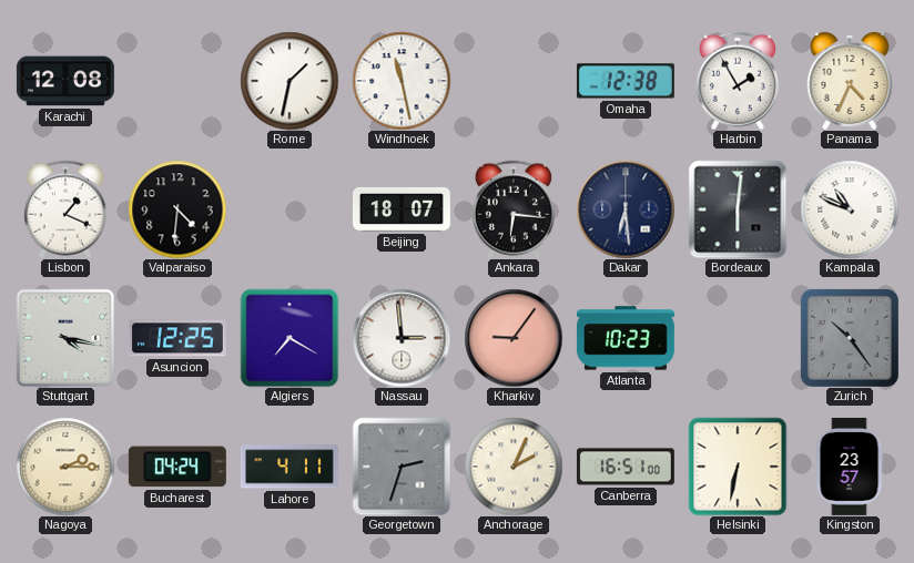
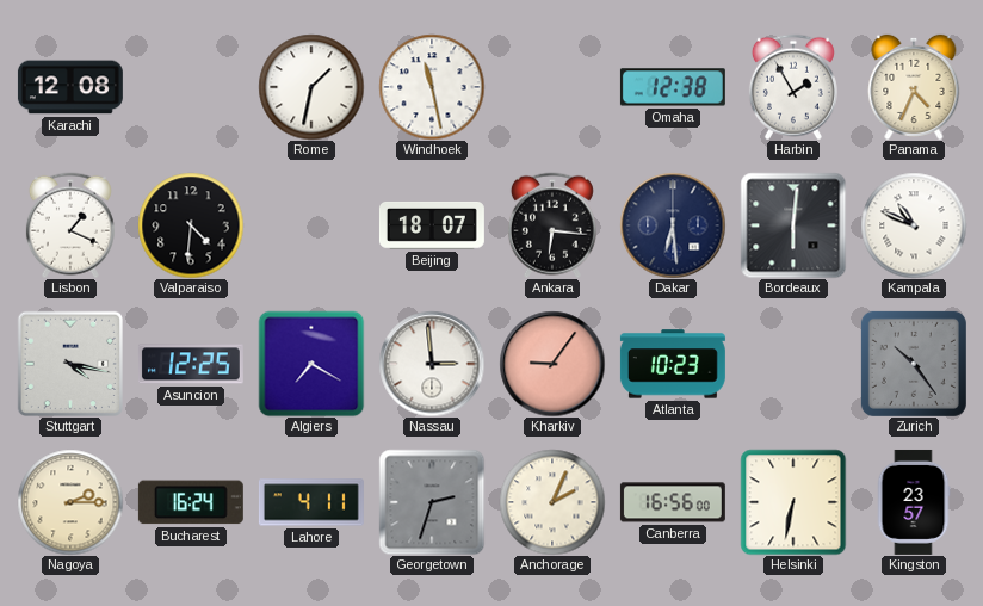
Bucharest: 04:24 -> 16:24
Canberra: 16:51 -> 16:56
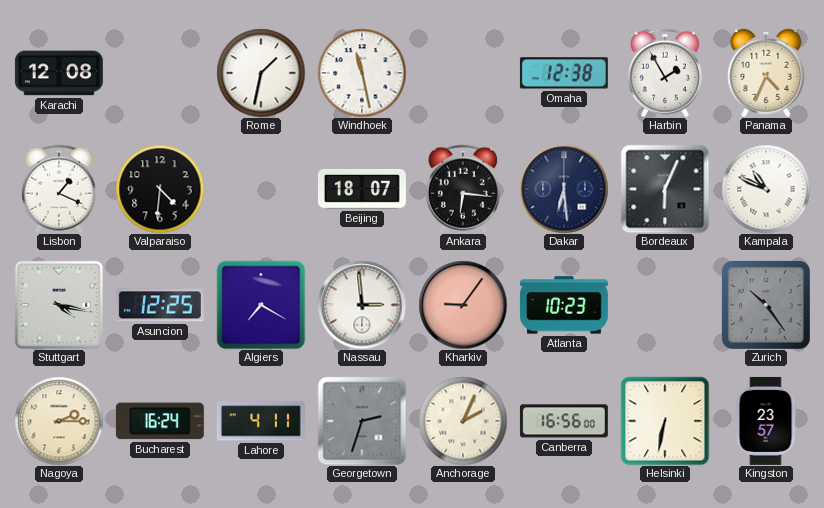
Bordeaux: 6:01 -> 6:04
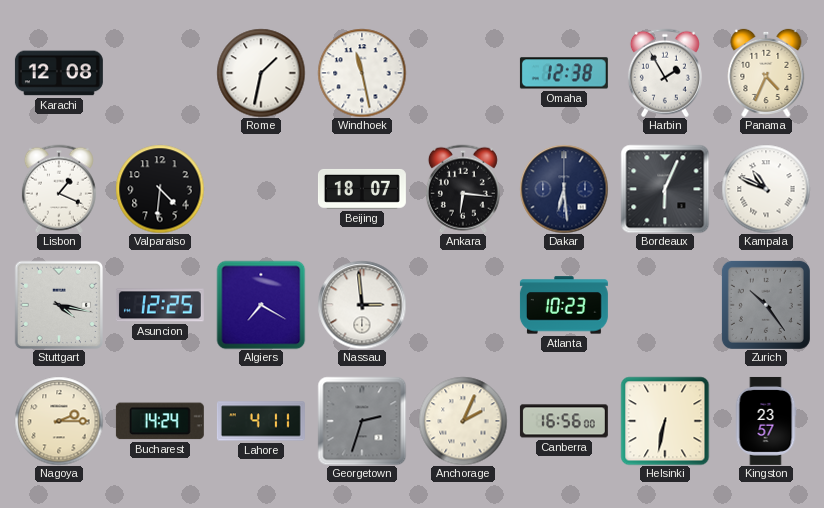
Kharkiv: 9:06 -> none
Bucharest: 16:24 -> 14:24
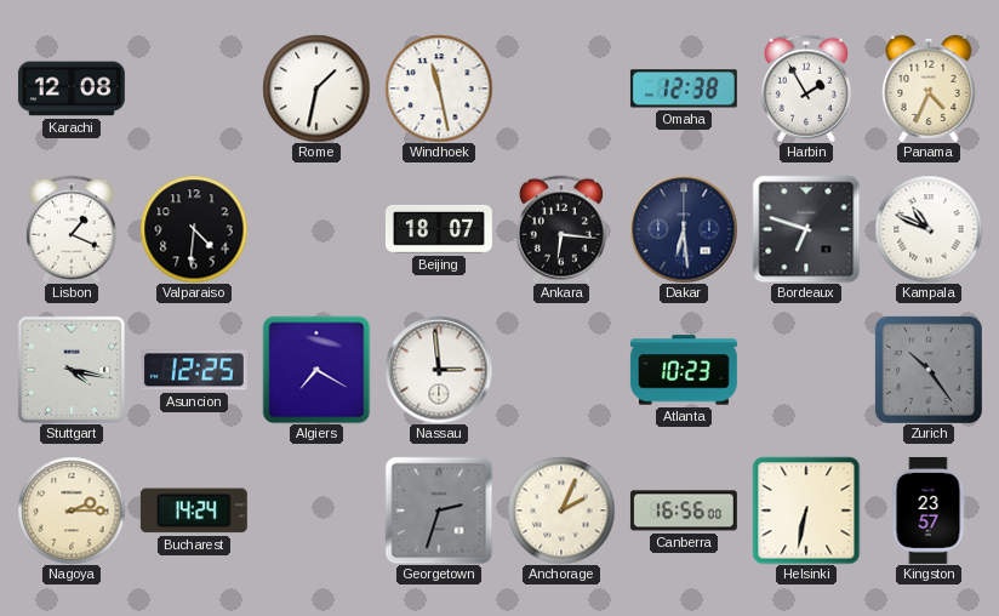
Bordeaux: 6:04 -> 6:48
Lahore: 4:11 -> none
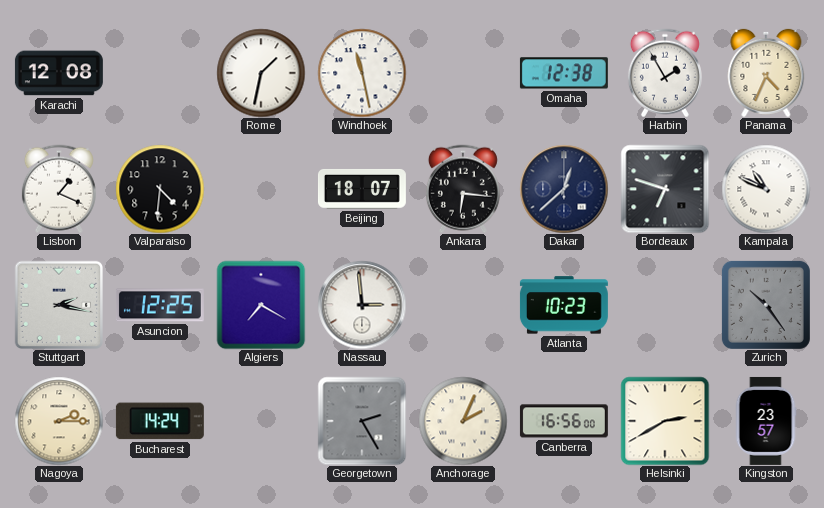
Dakar: 6:29 -> 12:38
Stuttgart: 4:17 -> 2:17
Georgetown: 2:33 -> 2:25
Helsinki: 6:32 -> 2:40
